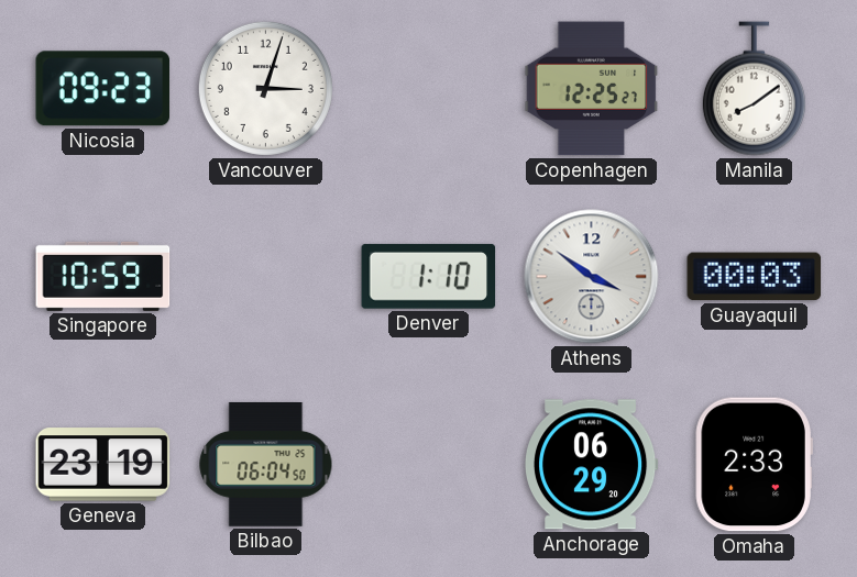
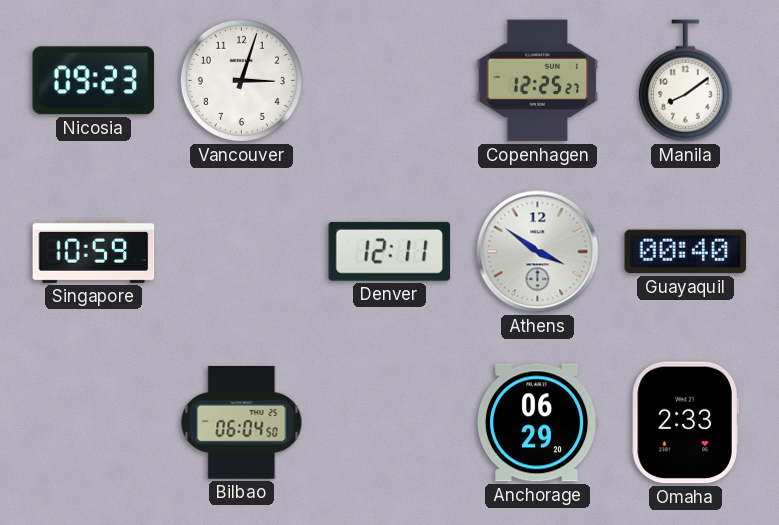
Denver: 1:10 -> 12:11
Guayaquil: 00:03 -> 00:40
Geneva: 23:19 -> none
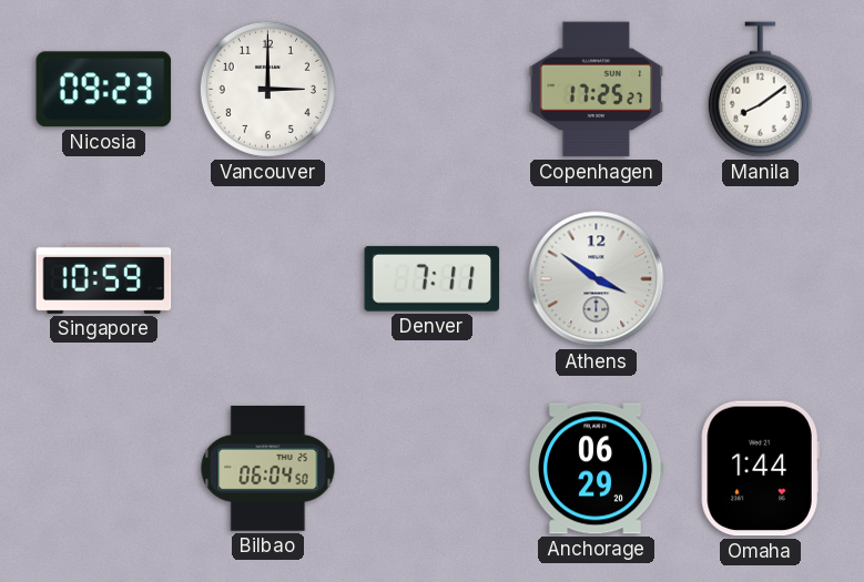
Vancouver: 3:03 -> 3:00
Copenhagen: 12:25 -> 17:25
Denver: 12:11 -> 7:11
Guayaquil: 00:40 -> none
Omaha: 2:33 -> 1:44
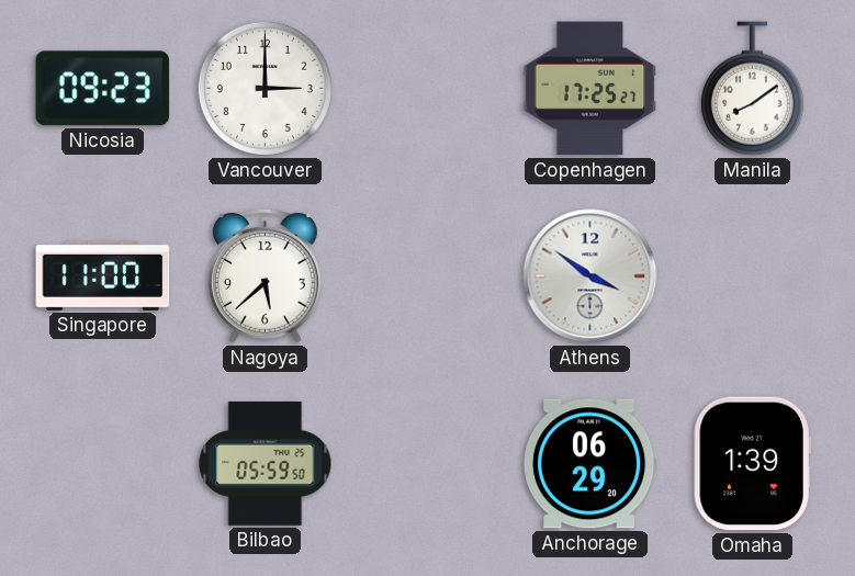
Singapore: 10:59 -> 11:00
Nagoya: none -> 5:38
Denver: 7:11 -> none
Bilbao: 06:04 -> 05:59
Omaha: 1:44 -> 1:39
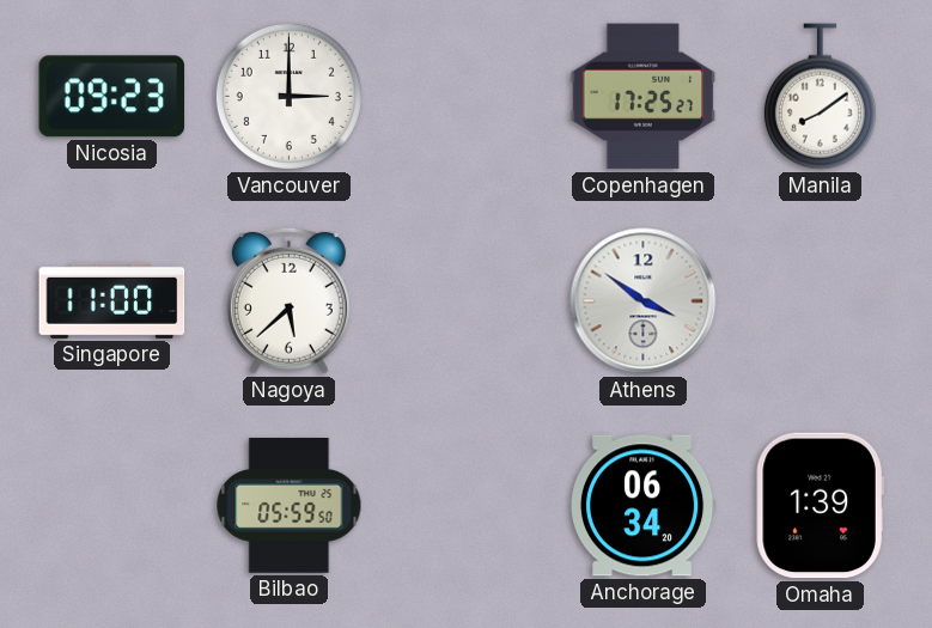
Anchorage: 06:29 -> 06:34
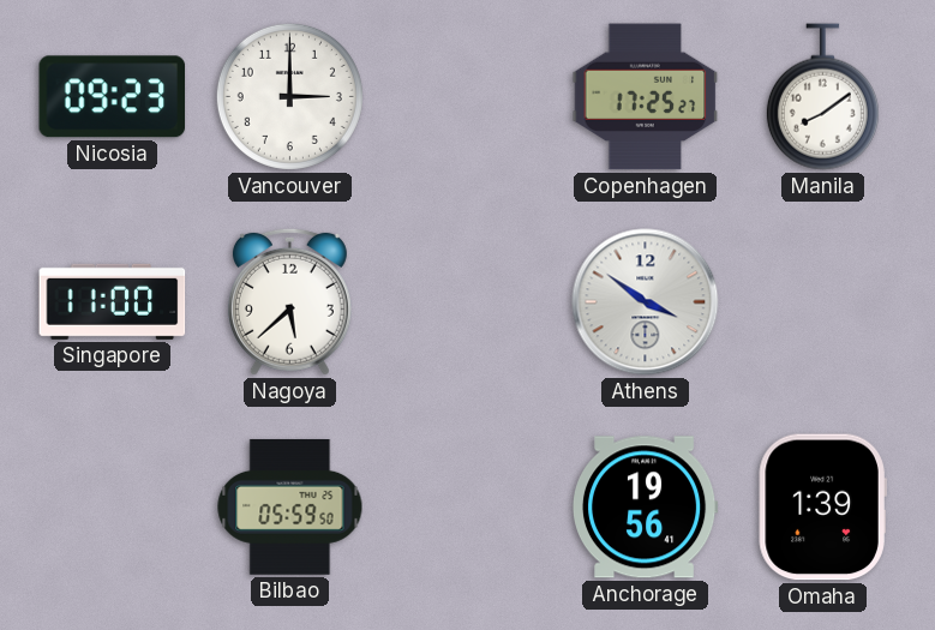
Anchorage: 06:34 -> 19:56
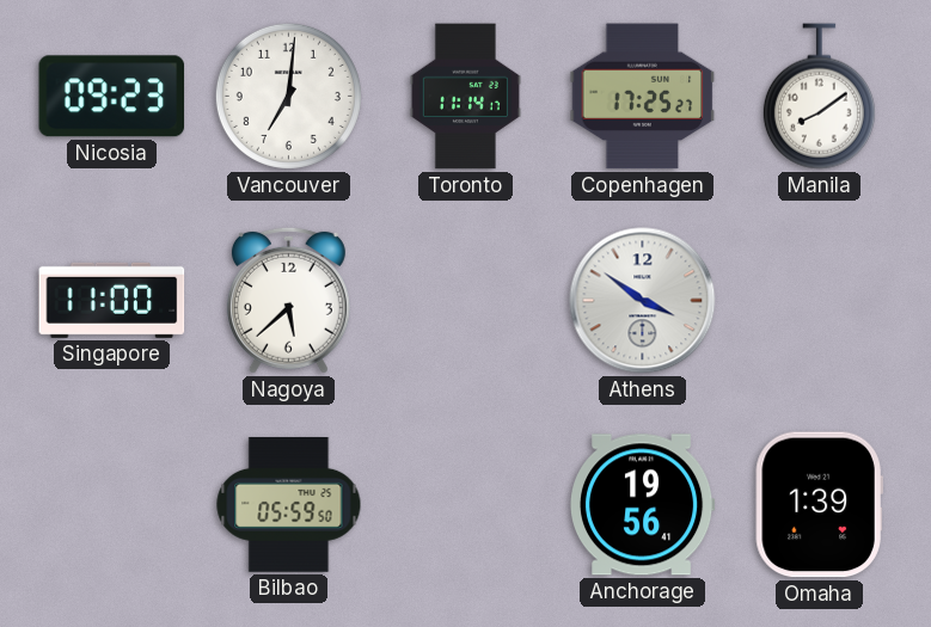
Vancouver: 3:00 -> 7:01
Toronto: none -> 11:14
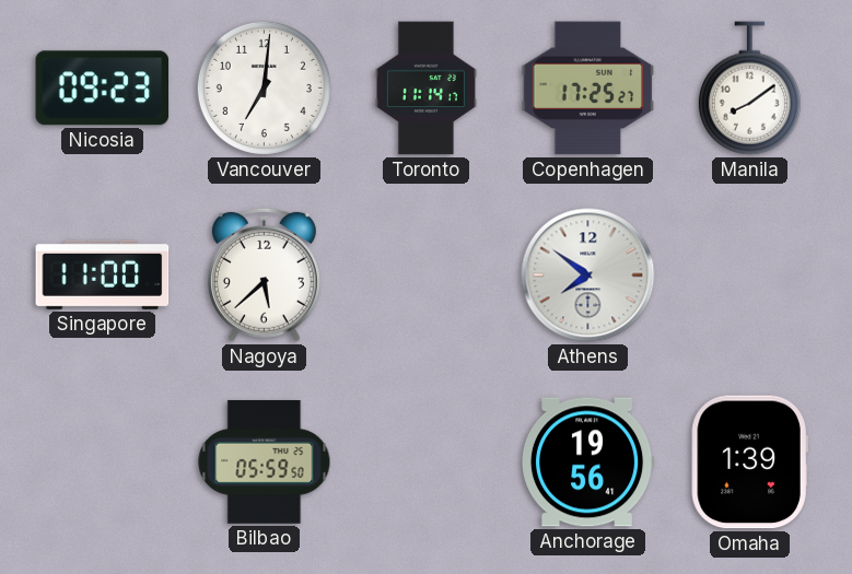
Athens: 3:51 -> 7:51
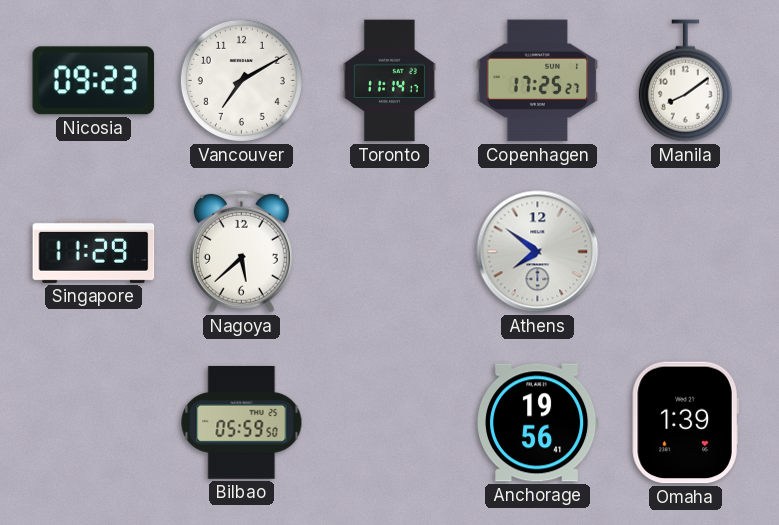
Vancouver: 7:01 -> 7:10
Singapore: 11:00 -> 11:29
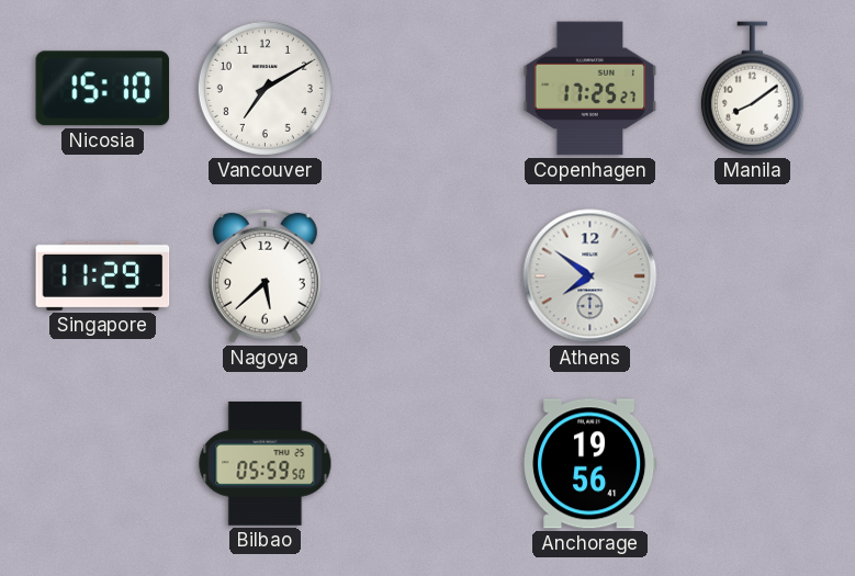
Nicosia: 09:23 -> 15:10
Toronto: 11:14 -> none
Omaha: 1:39 -> none
